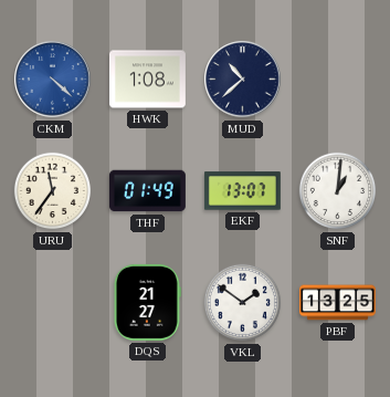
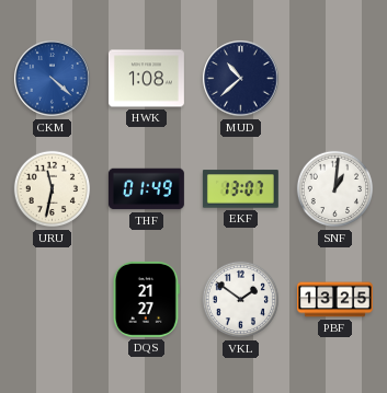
URU: 11:36 -> 11:32
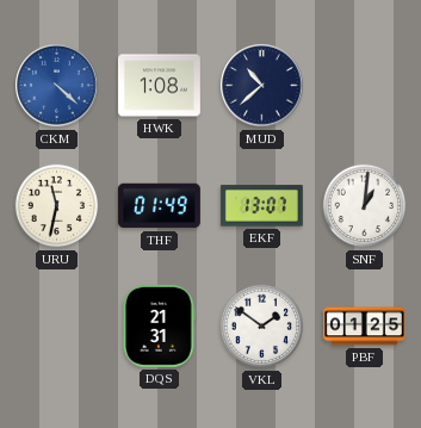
DQS: 21:27 -> 21:31
PBF: 13:25 -> 01:25
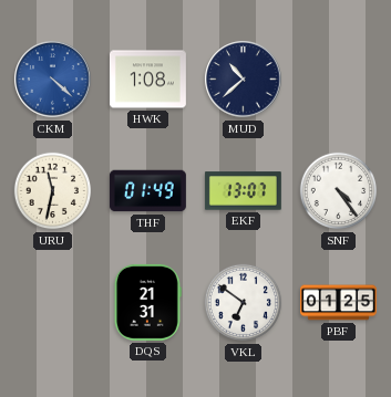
SNF: 1:01 -> 4:24
VKL: 1:51 -> 6:51
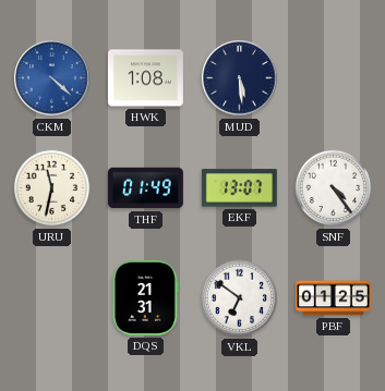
MUD: 10:38 -> 5:29
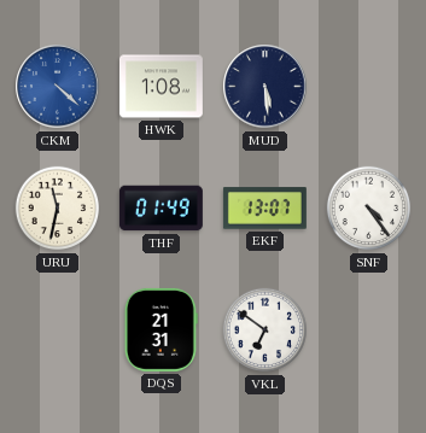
PBF: 01:25 -> none
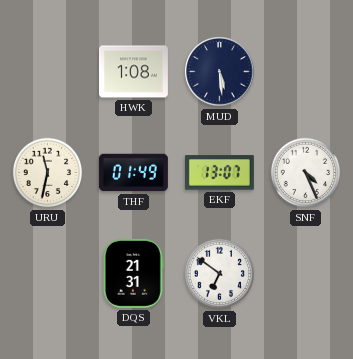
CKM: 4:22 -> none
SNF: 4:24 -> 4:26
